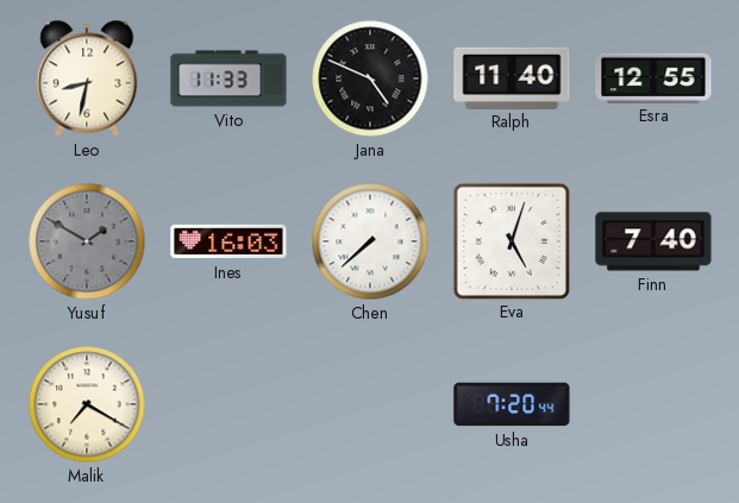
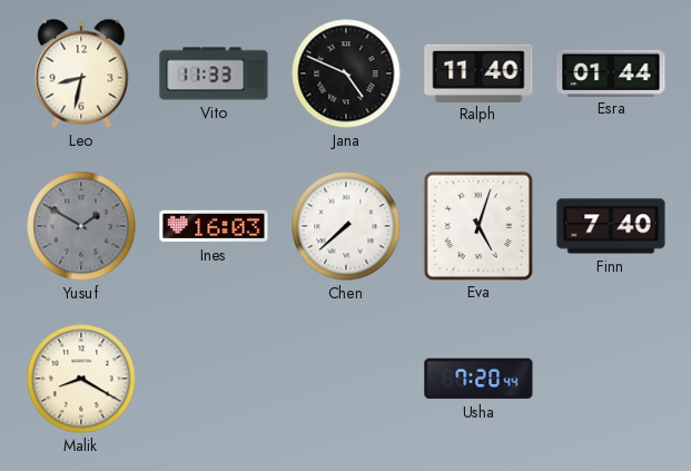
Esra: 12:55 -> 01:44
Malik: 7:20 -> 8:20
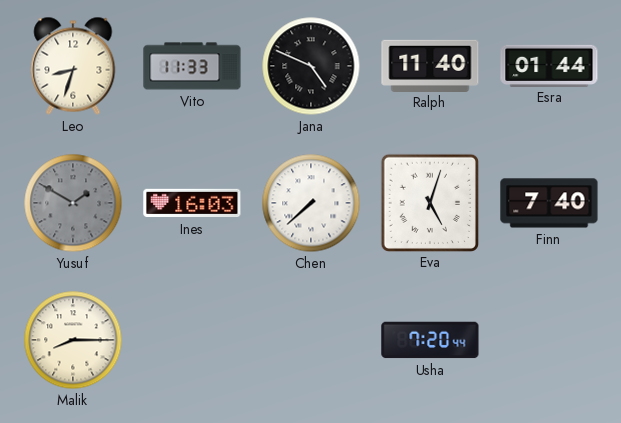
Leo: 8:32 -> 8:33
Malik: 8:20 -> 8:15
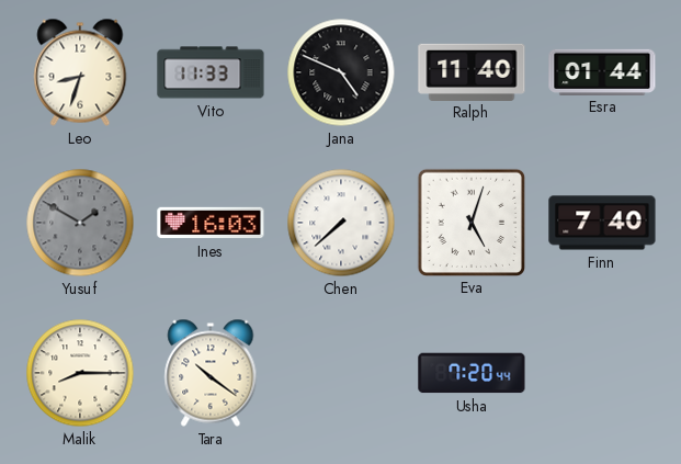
Tara: none -> 10:21
